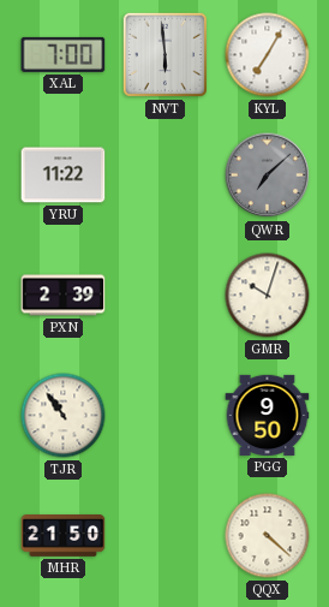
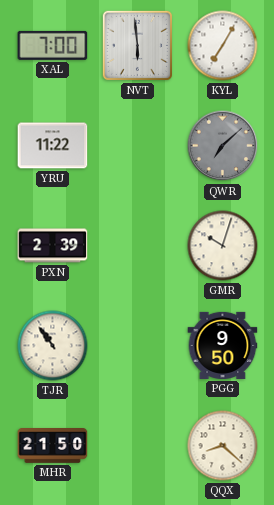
QQX: 4:22 -> 8:22
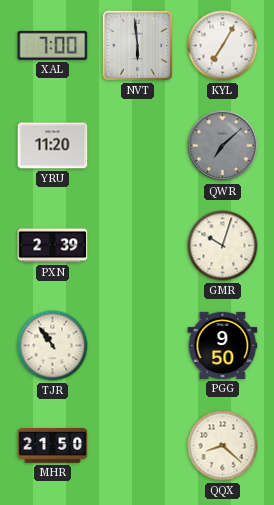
YRU: 11:22 -> 11:20
